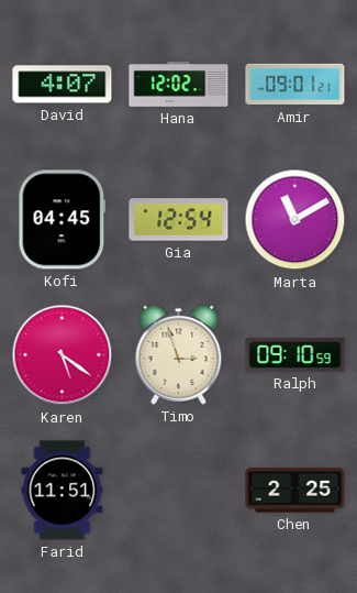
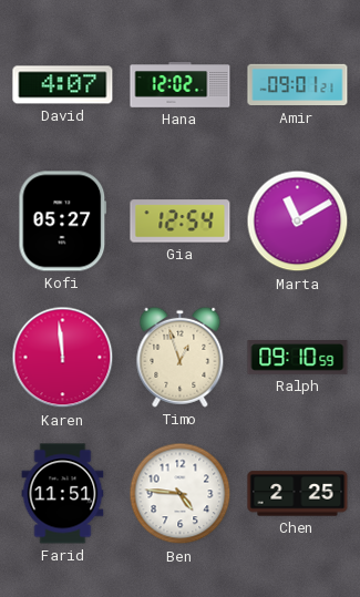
Kofi: 04:45 -> 05:27
Karen: 5:21 -> 11:59
Timo: 2:57 -> 12:57
Ben: none -> 4:46
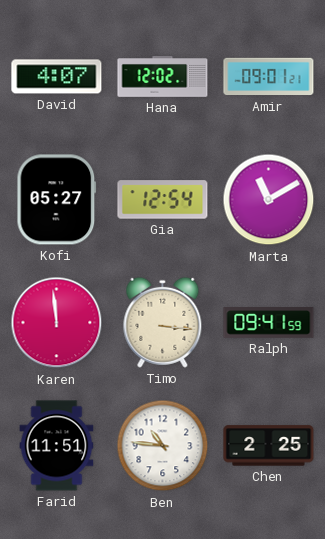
Timo: 12:57 -> 3:16
Ralph: 09:10 -> 09:41
Ben: 4:46 -> 10:46
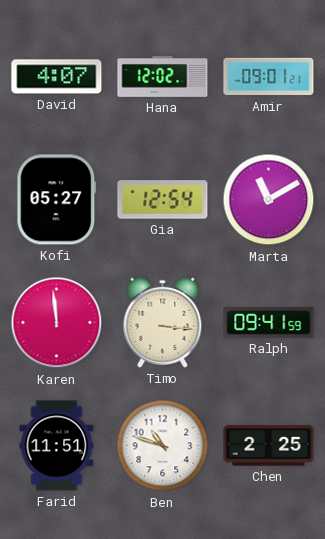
Ben: 10:46 -> 10:48
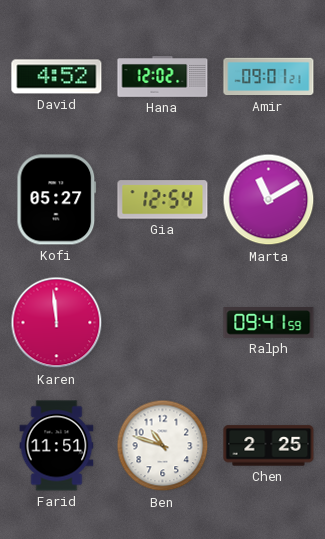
David: 4:07 -> 4:52
Timo: 3:16 -> none
